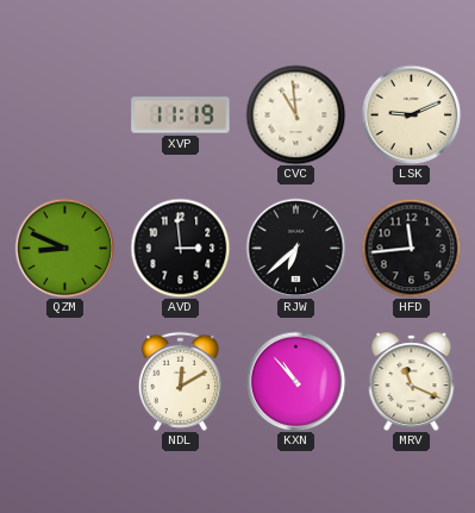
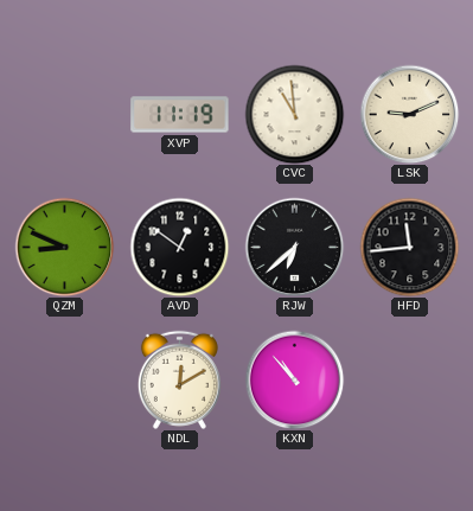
AVD: 2:59 -> 12:51
MRV: 11:19 -> none
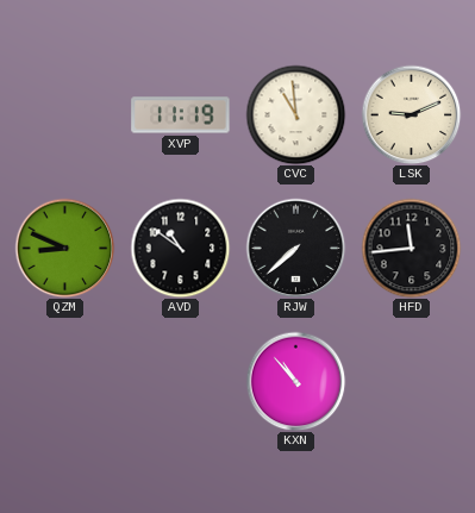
AVD: 12:51 -> 10:51
RJW: 6:38 -> 7:38
NDL: 12:10 -> none
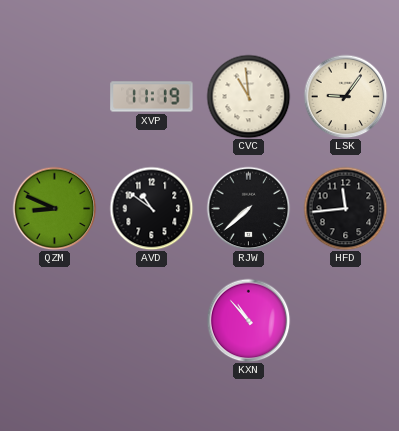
LSK: 9:11 -> 9:06
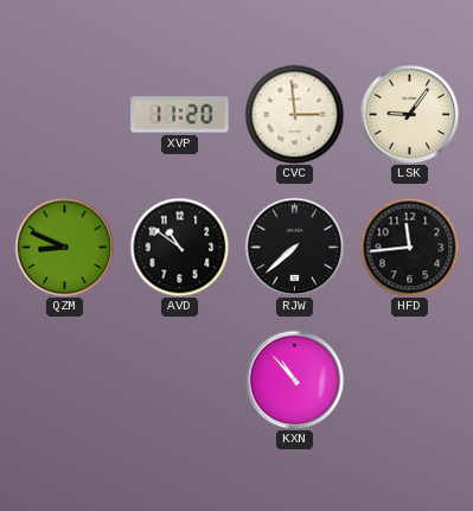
XVP: 11:19 -> 11:20
CVC: 10:59 -> 2:59
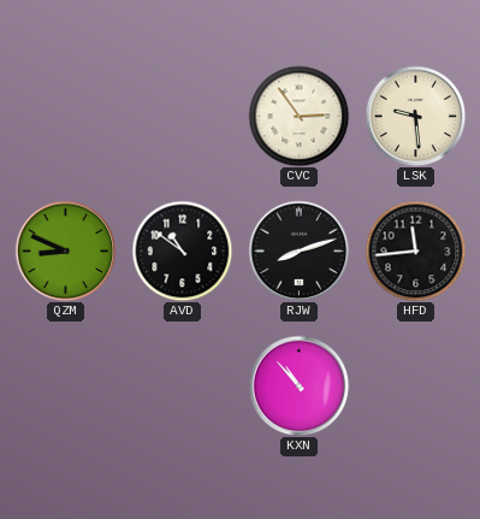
XVP: 11:20 -> none
CVC: 2:59 -> 2:54
LSK: 9:06 -> 9:29
RJW: 7:38 -> 8:12
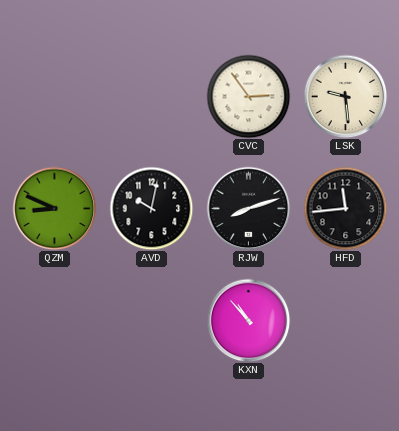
AVD: 10:51 -> 10:02
